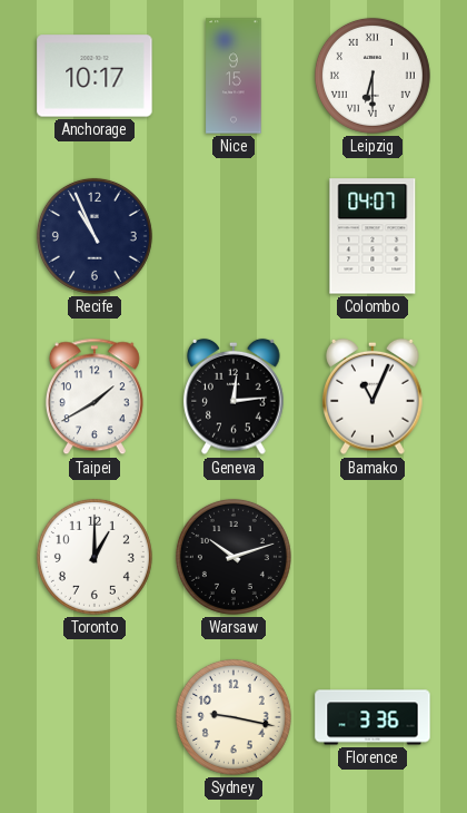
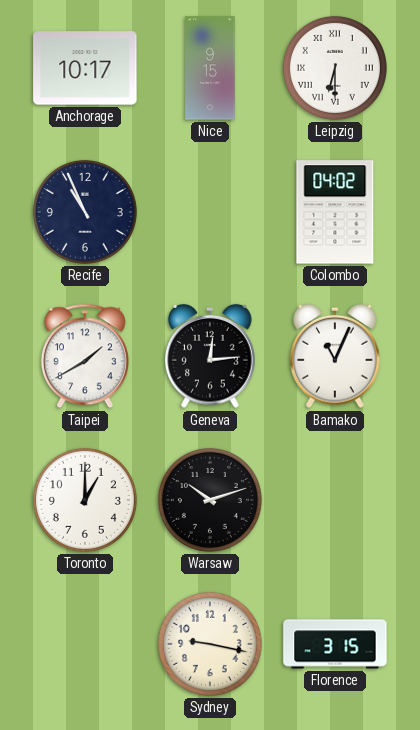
Colombo: 04:07 -> 04:02
Florence: 3:36 -> 3:15
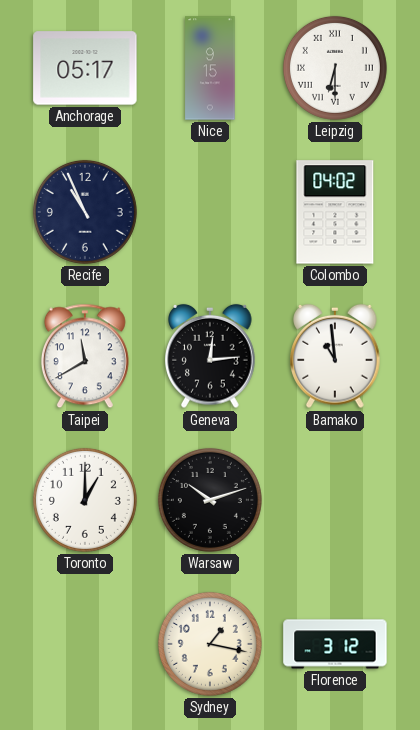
Anchorage: 10:17 -> 05:17
Taipei: 1:40 -> 11:40
Bamako: 11:04 -> 10:59
Sydney: 9:17 -> 1:17
Florence: 3:15 -> 3:12
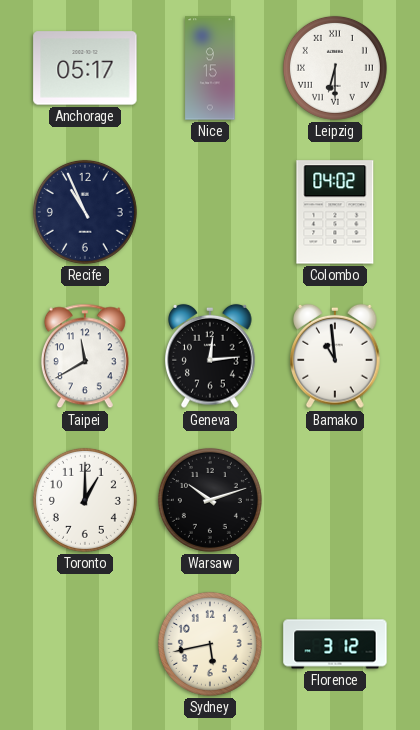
Sydney: 1:17 -> 5:43
